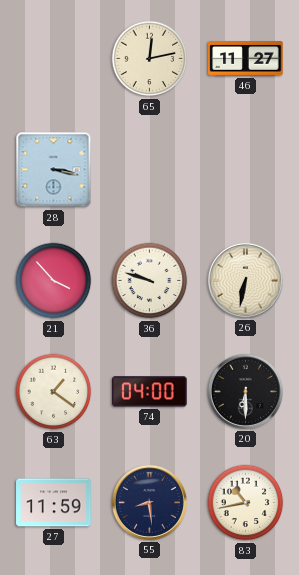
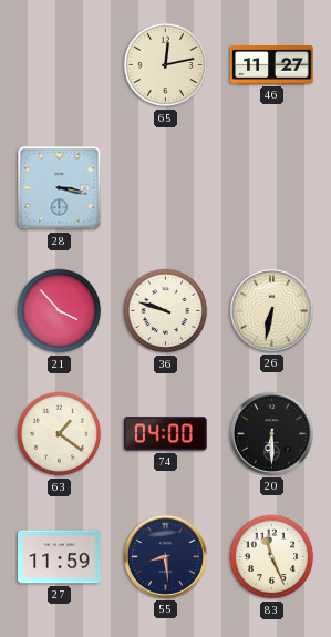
83: 10:43 -> 11:26
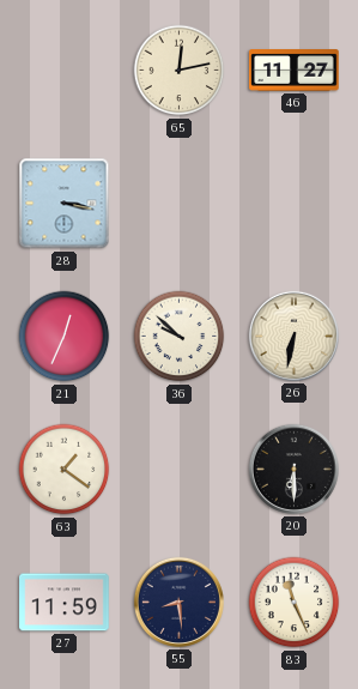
21: 3:53 -> 12:34
36: 9:48 -> 9:52
74: 04:00 -> none
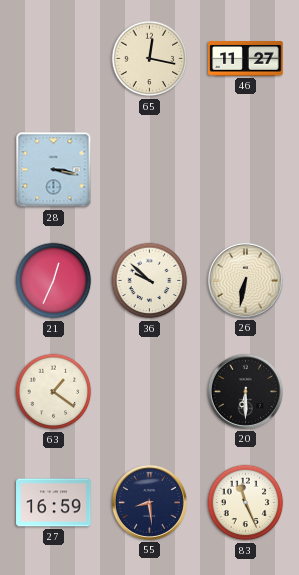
65: 12:13 -> 12:17
27: 11:59 -> 16:59
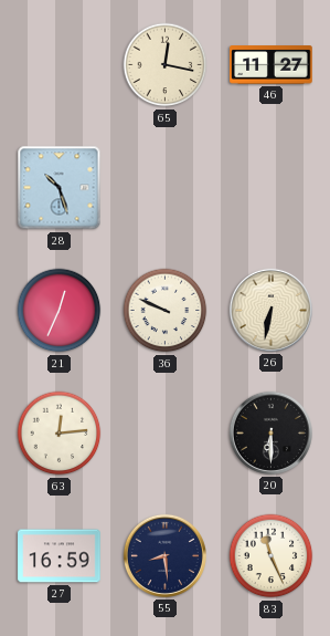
28: 3:17 -> 10:27
36: 9:52 -> 9:49
63: 1:21 -> 12:14
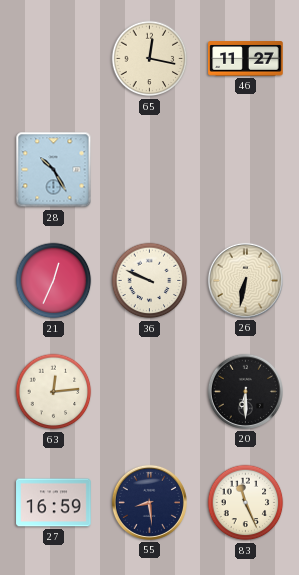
28: 10:27 -> 10:25
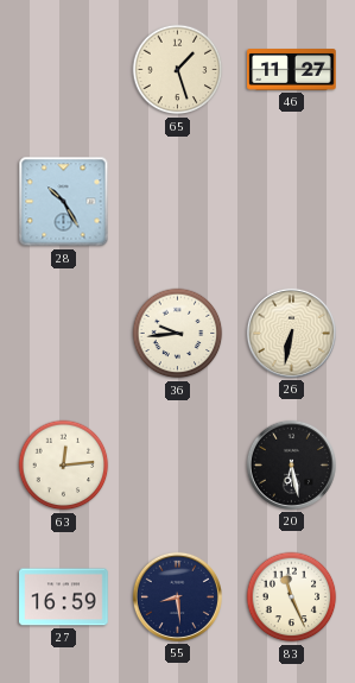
65: 12:17 -> 1:27
21: 12:34 -> none
36: 9:49 -> 9:44
20: 6:30 -> 6:28
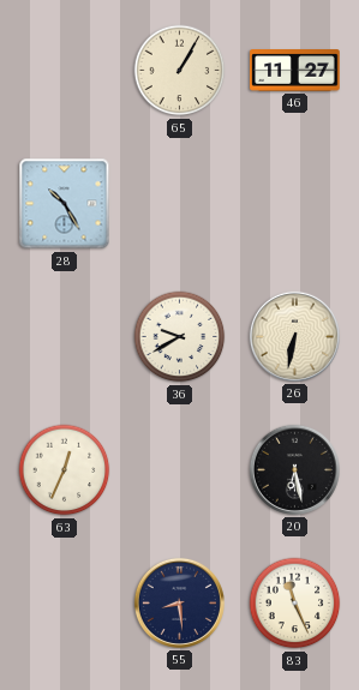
65: 1:27 -> 1:05
36: 9:44 -> 9:40
63: 12:14 -> 12:34
27: 16:59 -> none
